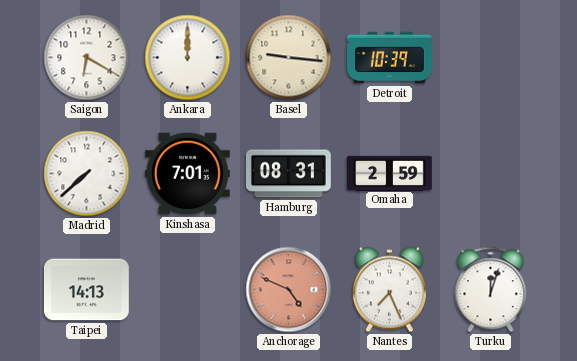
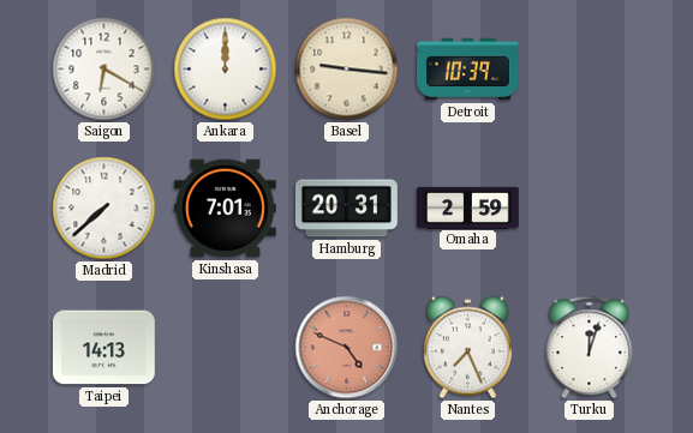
Hamburg: 08:31 -> 20:31
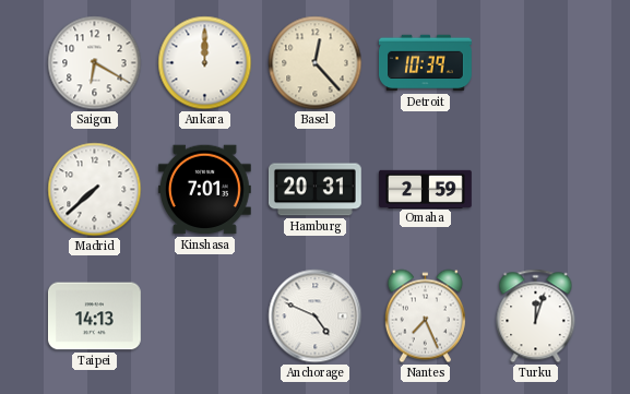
Basel: 9:16 -> 12:23
Anchorage dial: salmon -> white
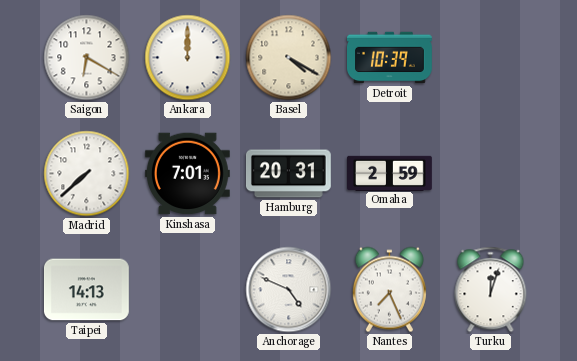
Basel: 12:23 -> 4:20
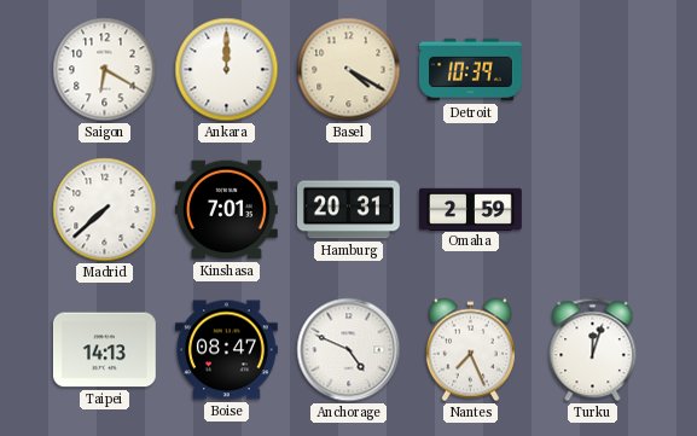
Boise: none -> 08:47
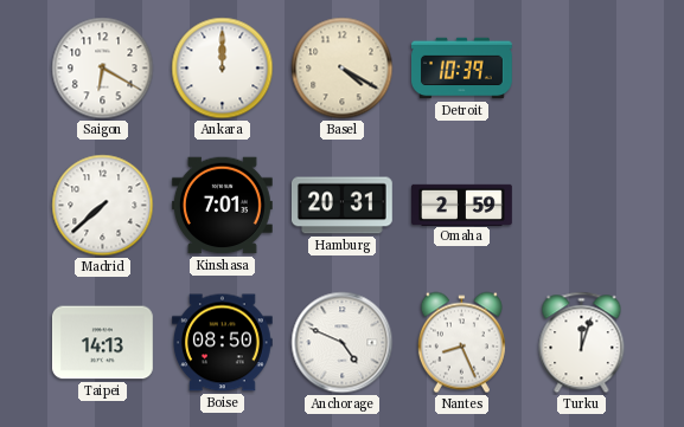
Boise: 08:47 -> 08:50
Nantes: 7:26 -> 8:26
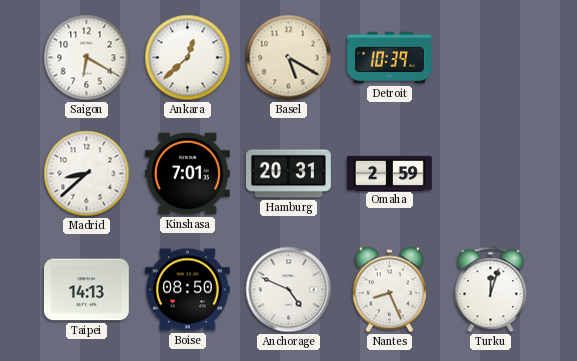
Ankara: 12:00 -> 12:38
Basel: 4:20 -> 5:20
Madrid: 7:38 -> 8:38
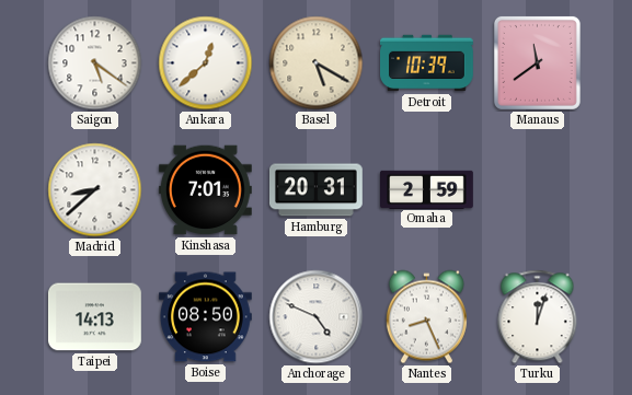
Saigon: 6:20 -> 5:21
Manaus: none -> 11:39
